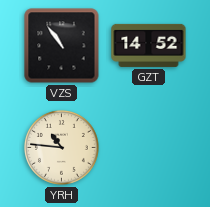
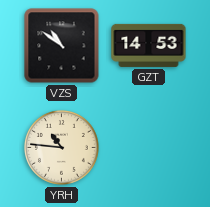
VZS: 10:54 -> 10:51
GZT: 14:52 -> 14:53
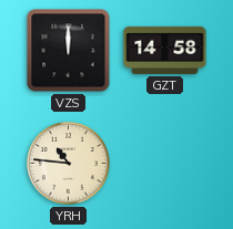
VZS: 10:51 -> 12:00
GZT: 14:53 -> 14:58
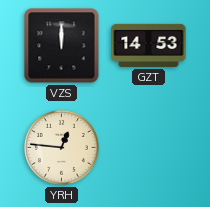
GZT: 14:58 -> 14:53
YRH: 10:46 -> 12:46
